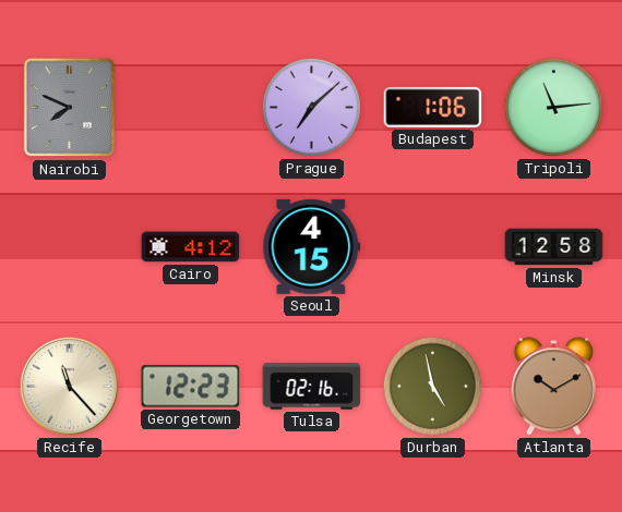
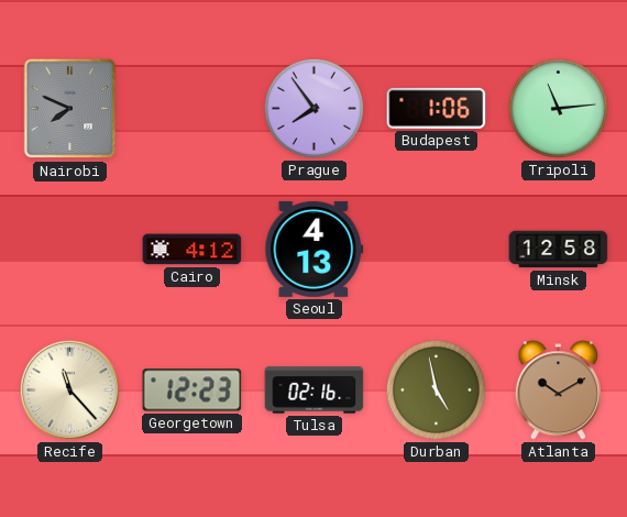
Prague: 7:08 -> 7:54
Seoul: 4:15 -> 4:13
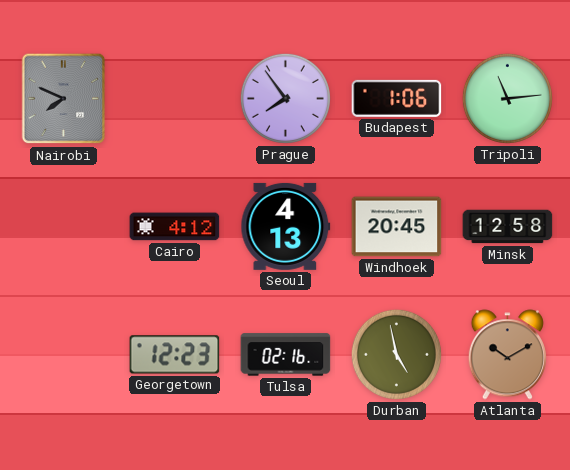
Windhoek: none -> 20:45
Recife: 11:23 -> none
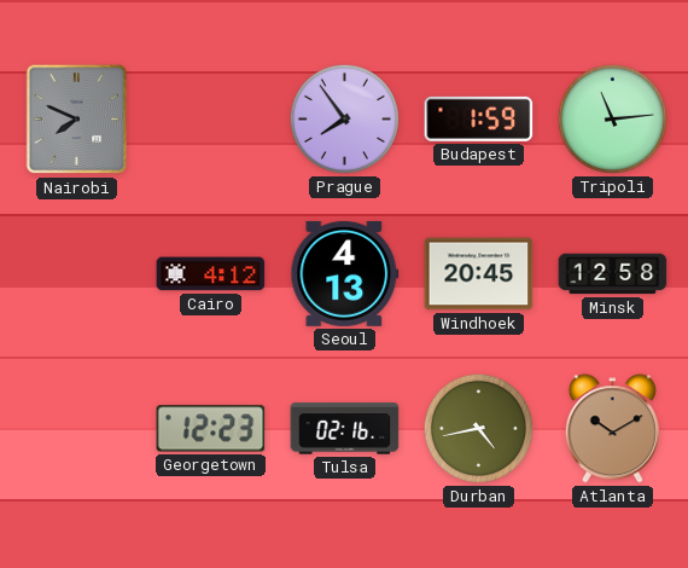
Budapest: 1:06 -> 1:59
Durban: 4:58 -> 4:43
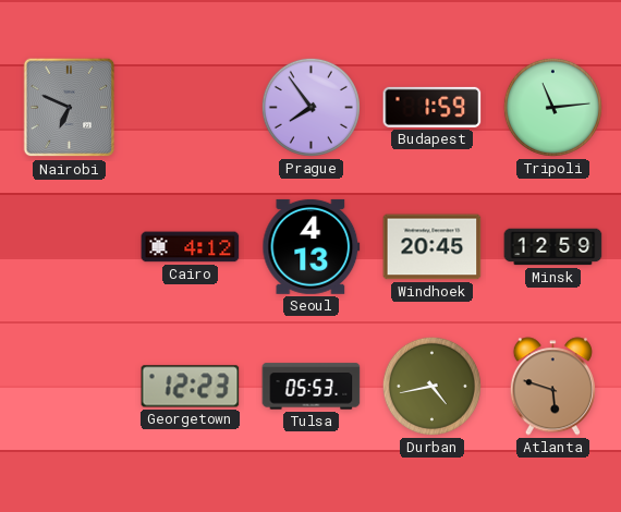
Nairobi: 7:49 -> 6:49
Minsk: 12:58 -> 12:59
Tulsa: 02:16 -> 05:53
Atlanta: 10:10 -> 5:48
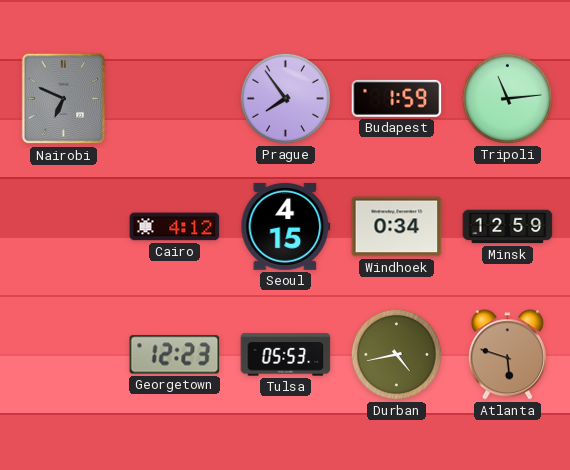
Seoul: 4:13 -> 4:15
Windhoek: 20:45 -> 0:34
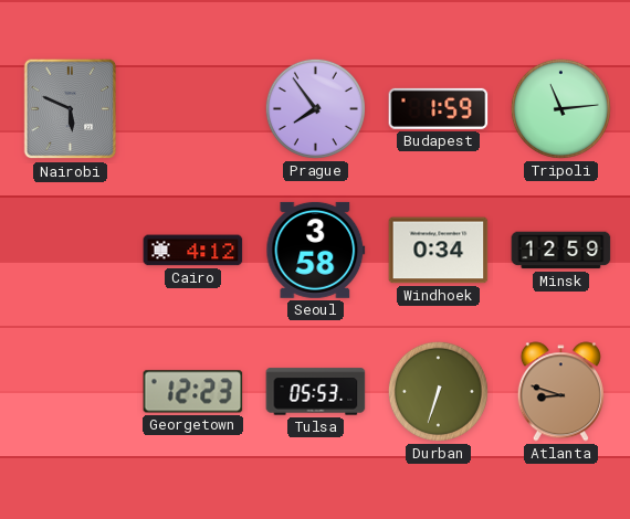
Nairobi: 6:49 -> 5:49
Seoul: 4:15 -> 3:58
Durban: 4:43 -> 6:33
Atlanta: 5:48 -> 8:48
